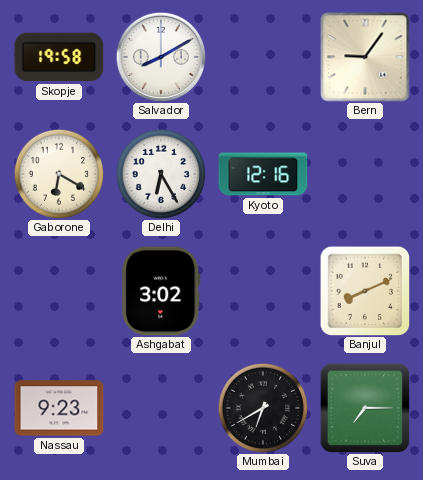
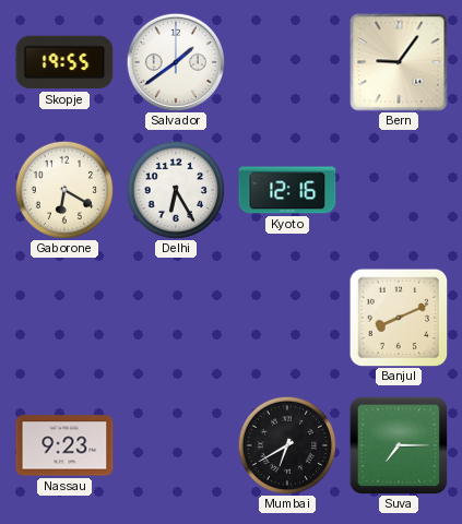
Skopje: 19:58 -> 19:55
Salvador: 8:10 -> 1:39
Ashgabat: 3:02 -> none
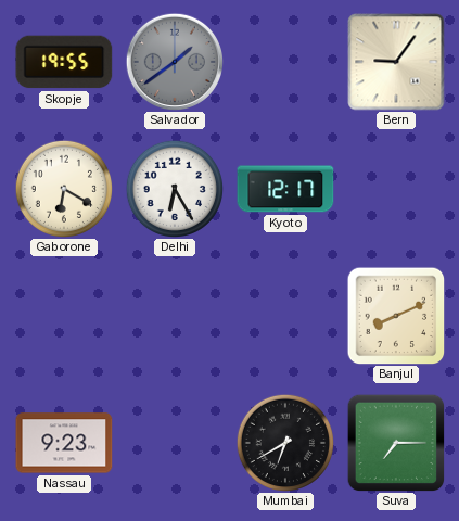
Salvador dial: white -> grey
Kyoto: 12:16 -> 12:17
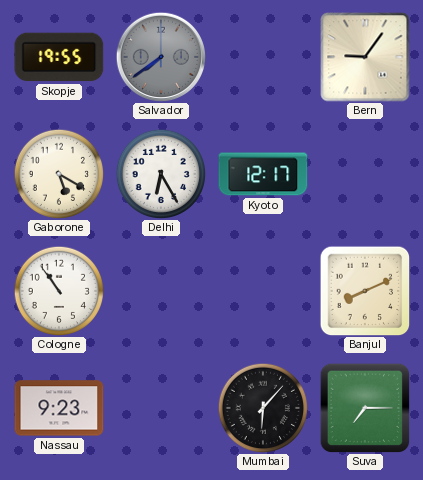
Salvador: 1:39 -> 7:39
Gaborone: 6:20 -> 5:20
Cologne: none -> 10:54
Mumbai: 6:40 -> 6:07
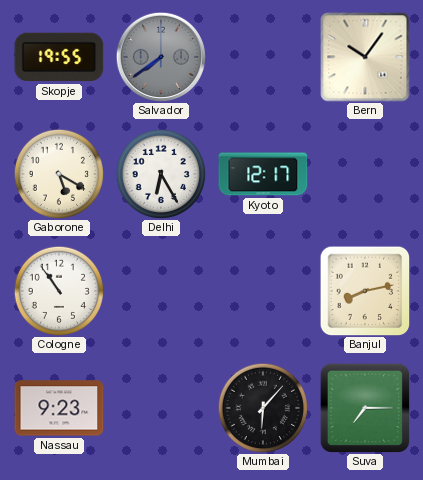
Bern: 9:06 -> 10:06
Banjul: 8:11 -> 8:13
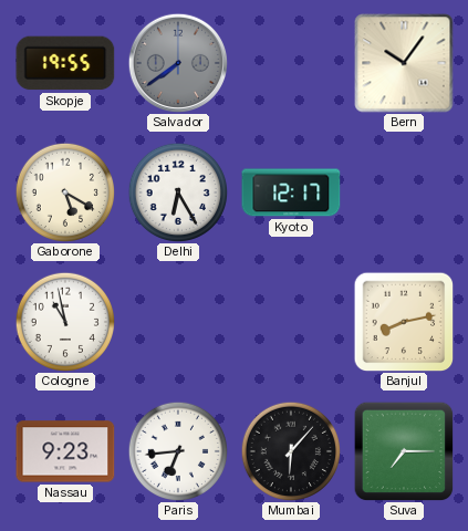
Cologne: 10:54 -> 10:58
Paris: none -> 6:44
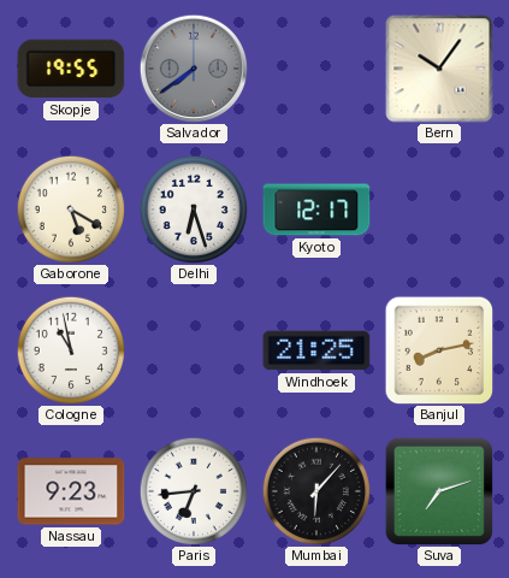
Delhi: 6:25 -> 6:27
Windhoek: none -> 21:25
Suva: 7:15 -> 7:12
